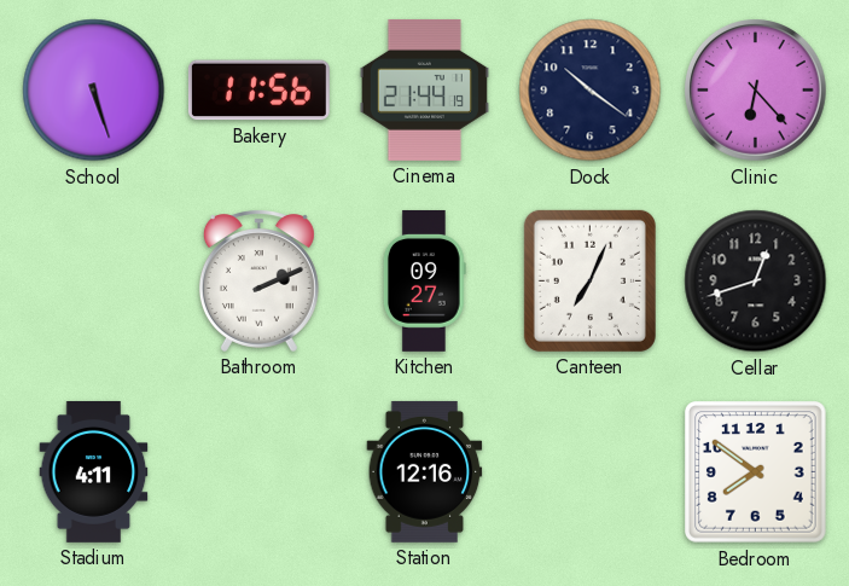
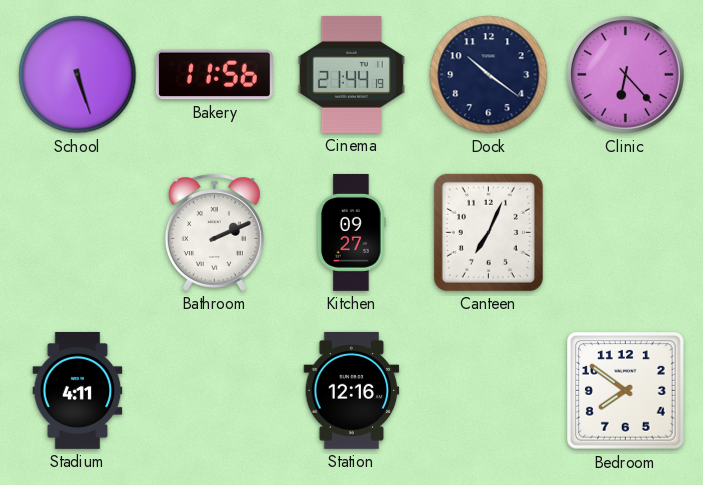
Cellar: 12:42 -> none
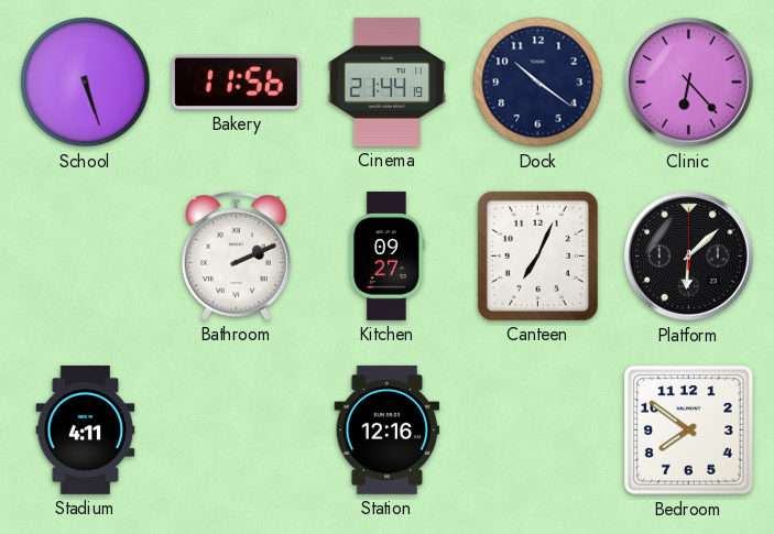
Platform: none -> 6:08
